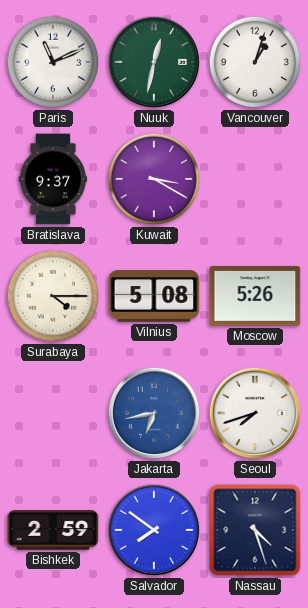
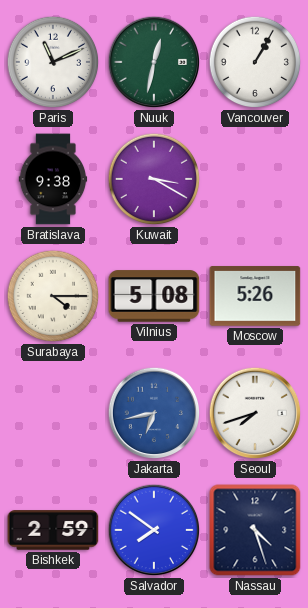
Vancouver: 1:03 -> 1:05
Bratislava: 9:37 -> 9:38
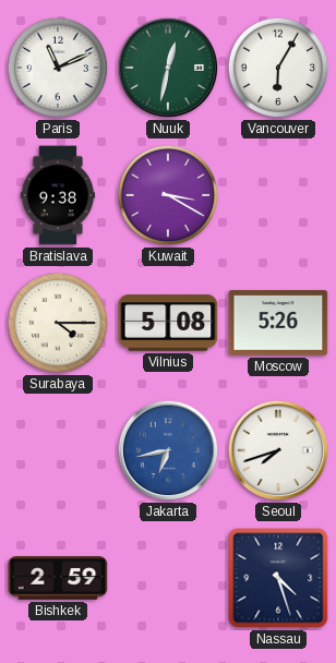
Vancouver: 1:05 -> 6:05
Salvador: 7:51 -> none
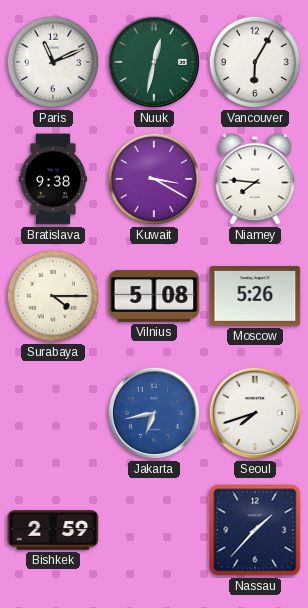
Niamey: none -> 7:46
Nassau: 4:27 -> 1:37
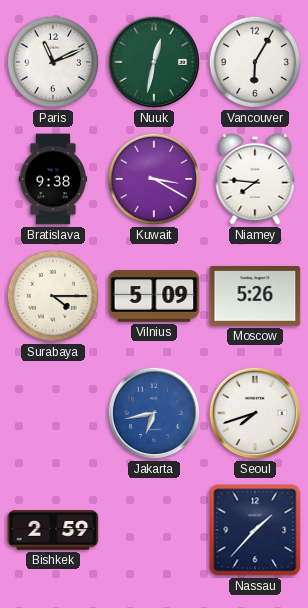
Vilnius: 5:08 -> 5:09
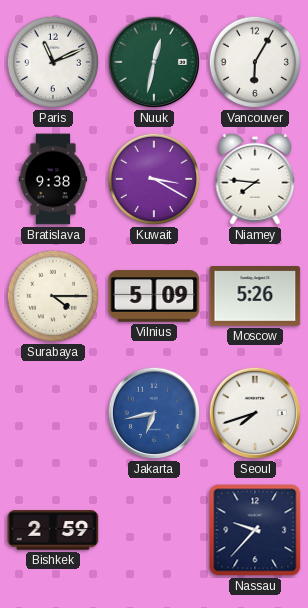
Nassau: 1:37 -> 9:37
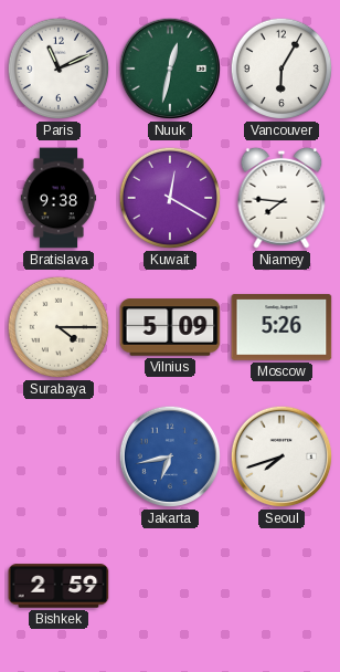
Kuwait: 3:20 -> 12:20
Nassau: 9:37 -> none
